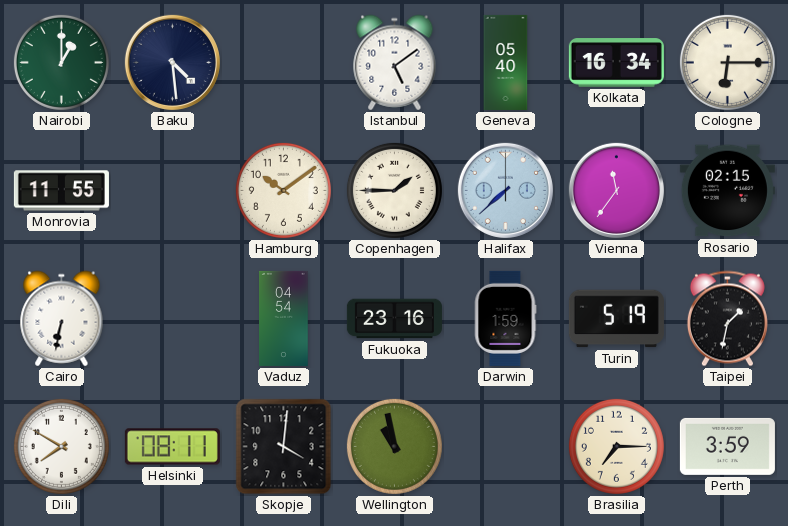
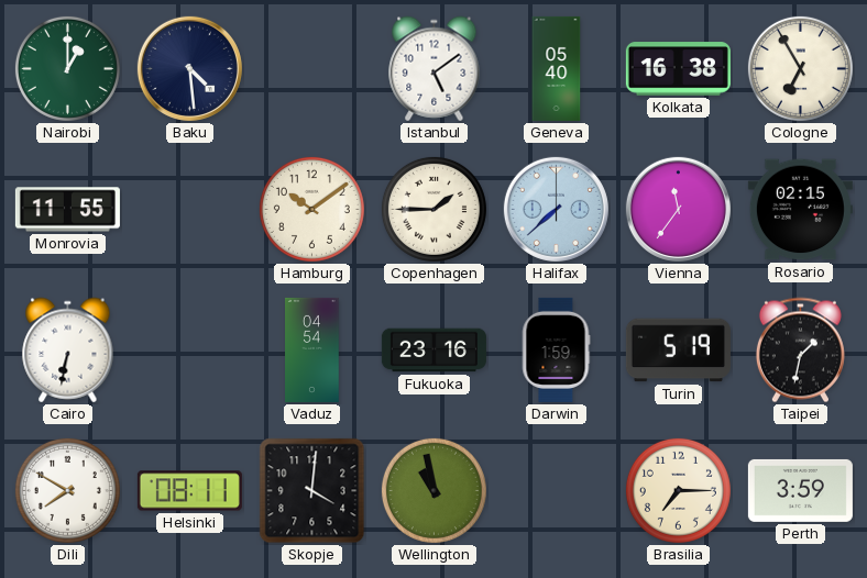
Kolkata: 16:34 -> 16:38
Cologne: 6:15 -> 6:55
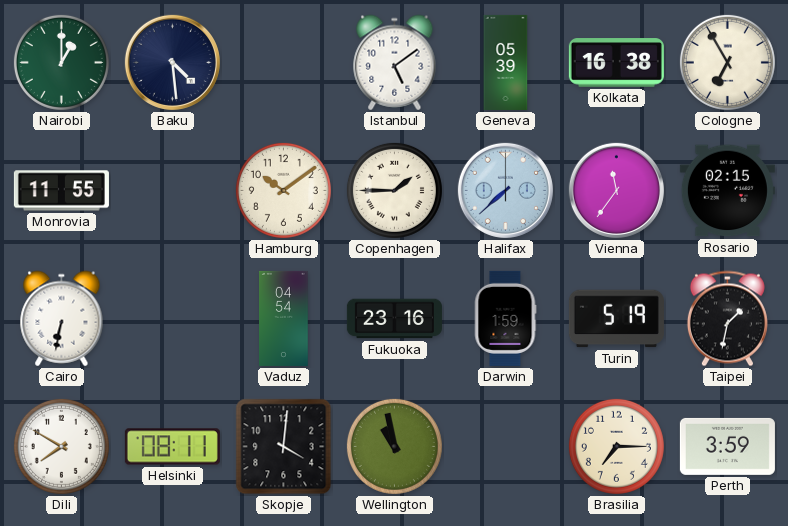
Geneva: 05:40 -> 05:39
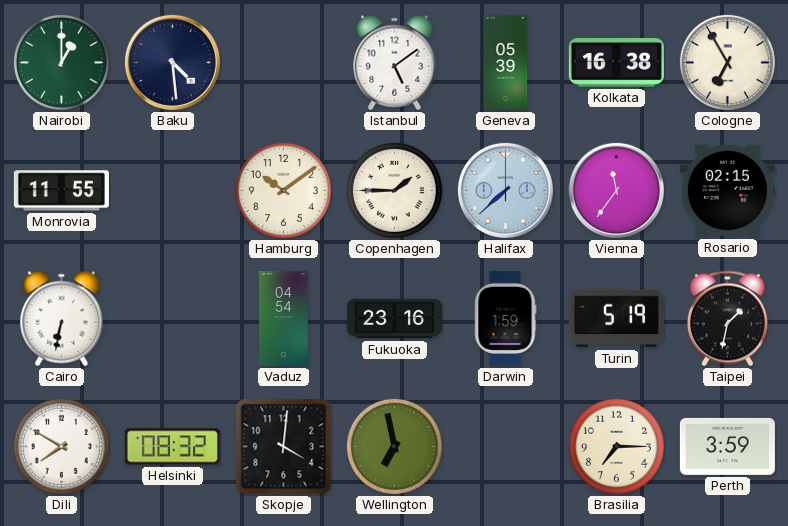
Helsinki: 08:11 -> 08:32
Wellington: 10:58 -> 6:58
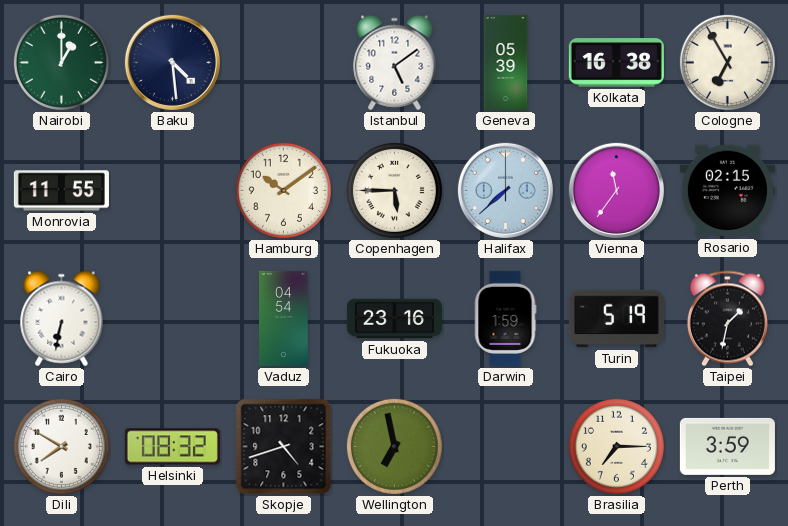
Copenhagen: 1:45 -> 5:45
Skopje: 4:01 -> 4:42
